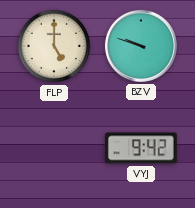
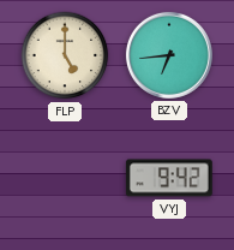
BZV: 9:48 -> 6:44
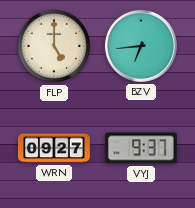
WRN: none -> 09:27
VYJ: 9:42 -> 9:37
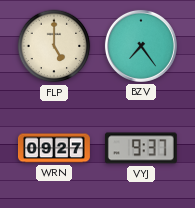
BZV: 6:44 -> 7:24
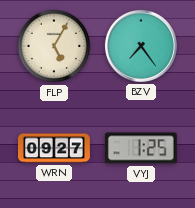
FLP: 5:00 -> 5:05
VYJ: 9:37 -> 1:25
